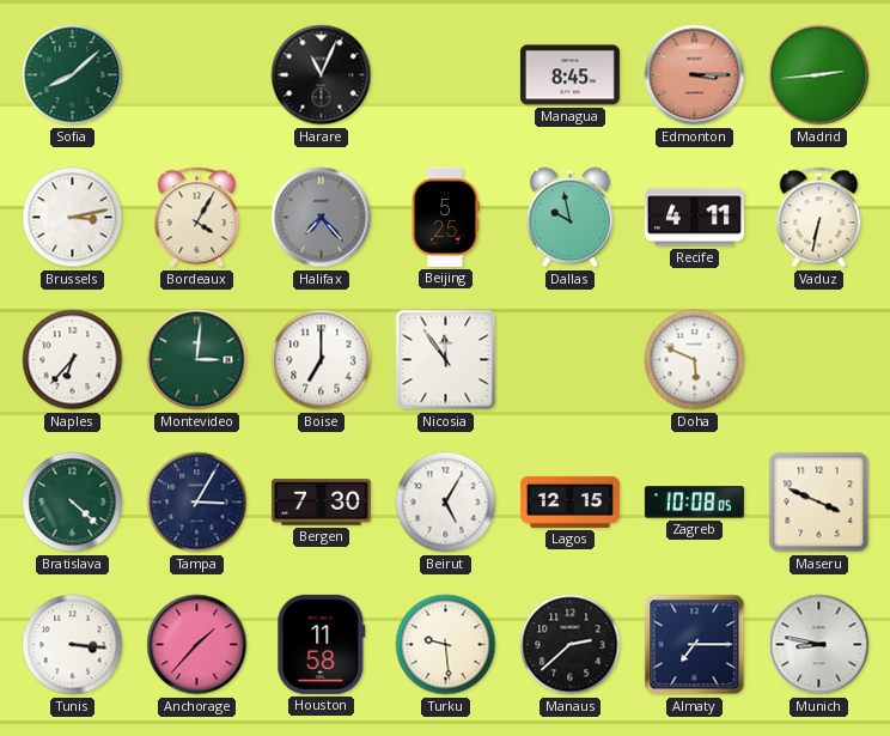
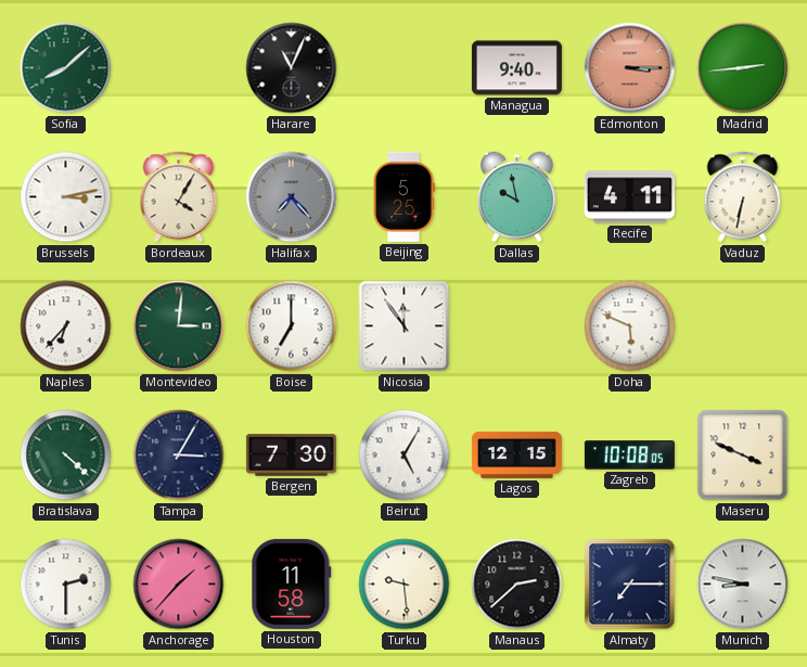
Managua: 8:45 -> 9:40
Tunis: 3:16 -> 2:30
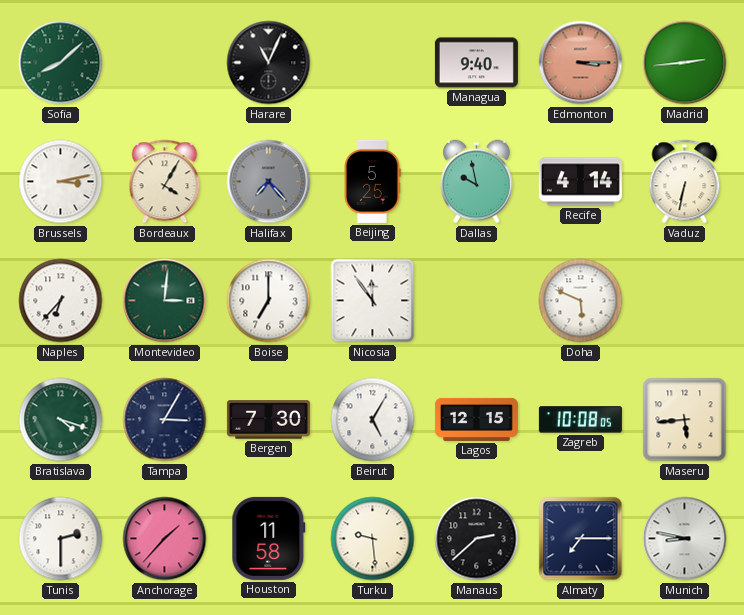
Recife: 4:11 -> 4:14
Bratislava: 4:22 -> 4:18
Maseru: 3:49 -> 5:44
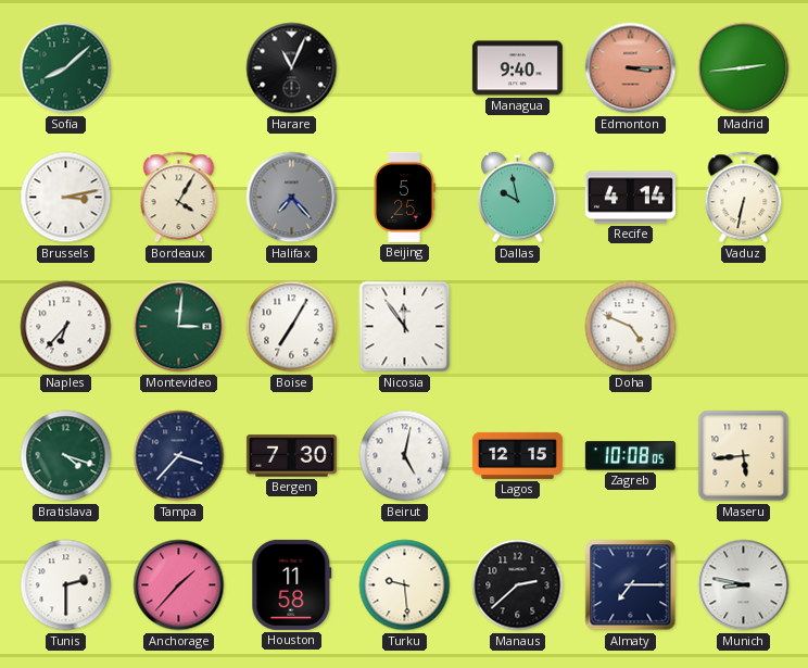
Boise: 7:00 -> 7:05
Doha: 5:49 -> 4:49
Tampa: 3:05 -> 3:37
Beirut: 5:05 -> 5:02
